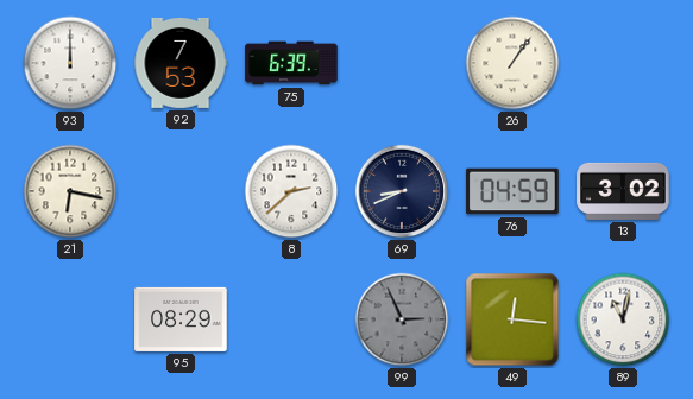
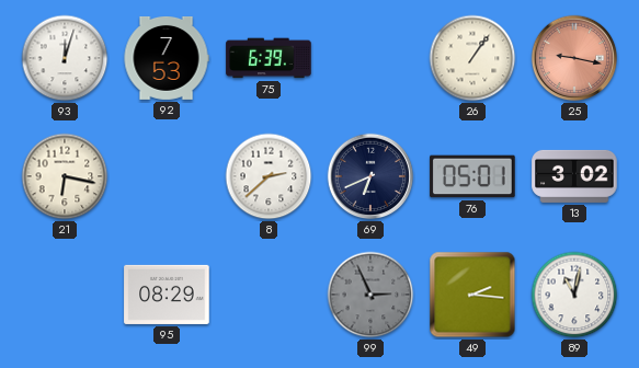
93: 12:00 -> 12:03
25: none -> 9:17
69: 8:41 -> 6:41
76: 04:59 -> 05:01
49: 12:16 -> 2:16
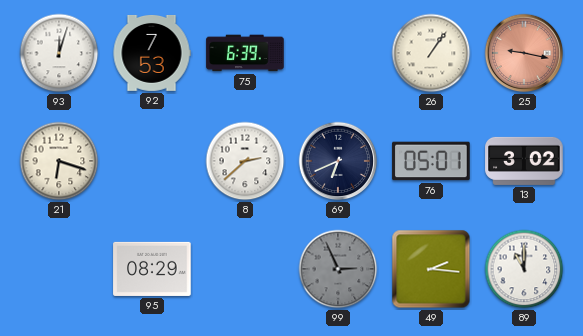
21: 6:17 -> 6:18
89: 11:02 -> 11:00
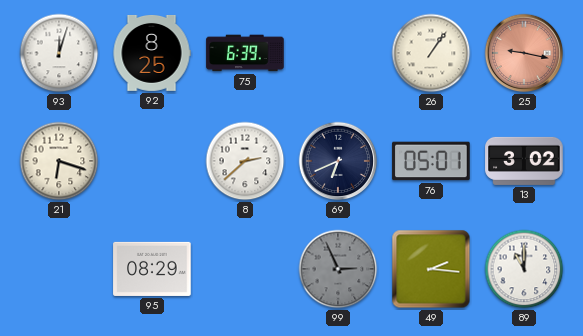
92: 7:53 -> 8:25
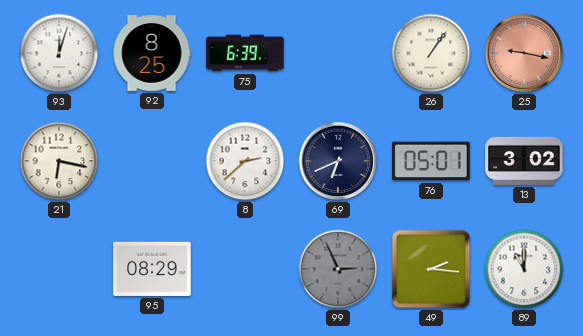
21: 6:18 -> 6:17
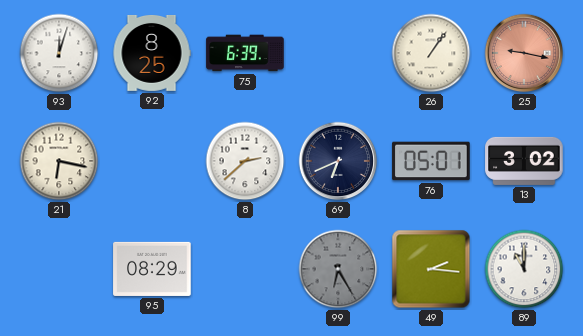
99: 2:56 -> 6:25
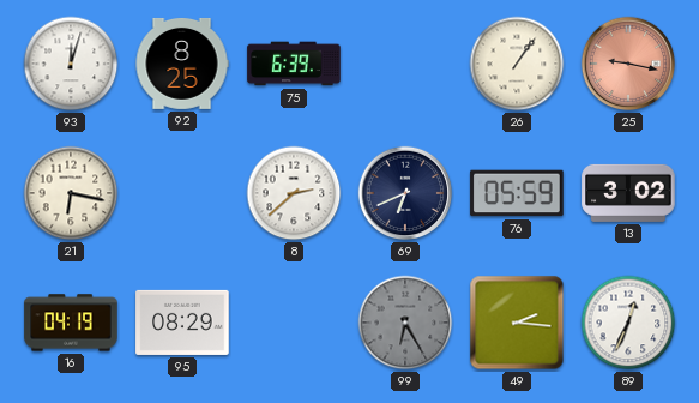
76: 05:01 -> 05:59
16: none -> 04:19
89: 11:00 -> 12:34
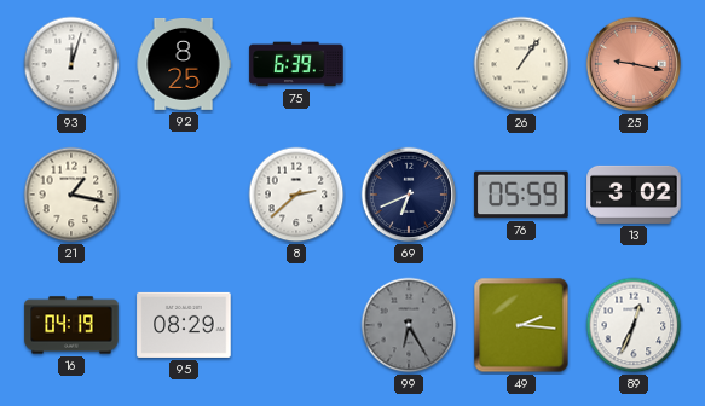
21: 6:17 -> 1:17
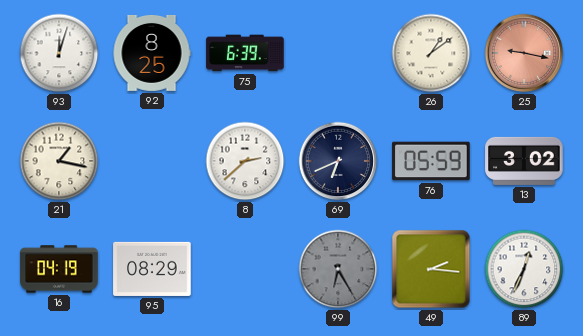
26: 1:06 -> 1:09
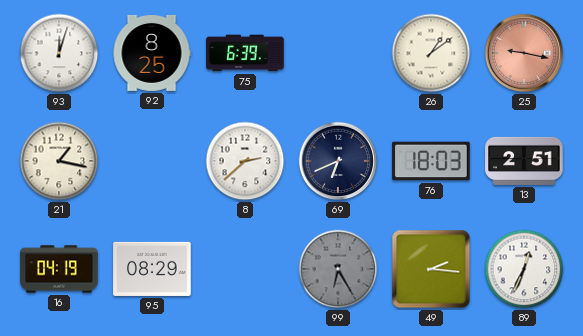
76: 05:59 -> 18:03
13: 3:02 -> 2:51
